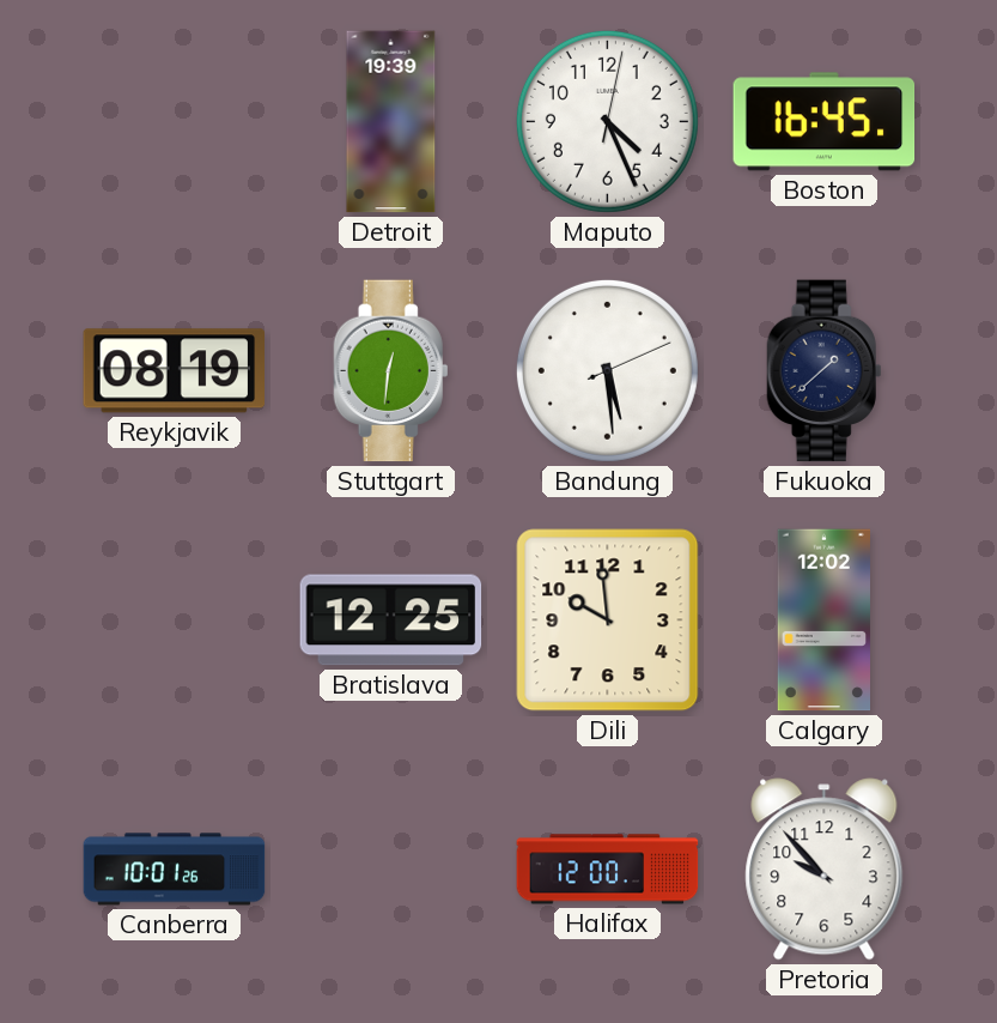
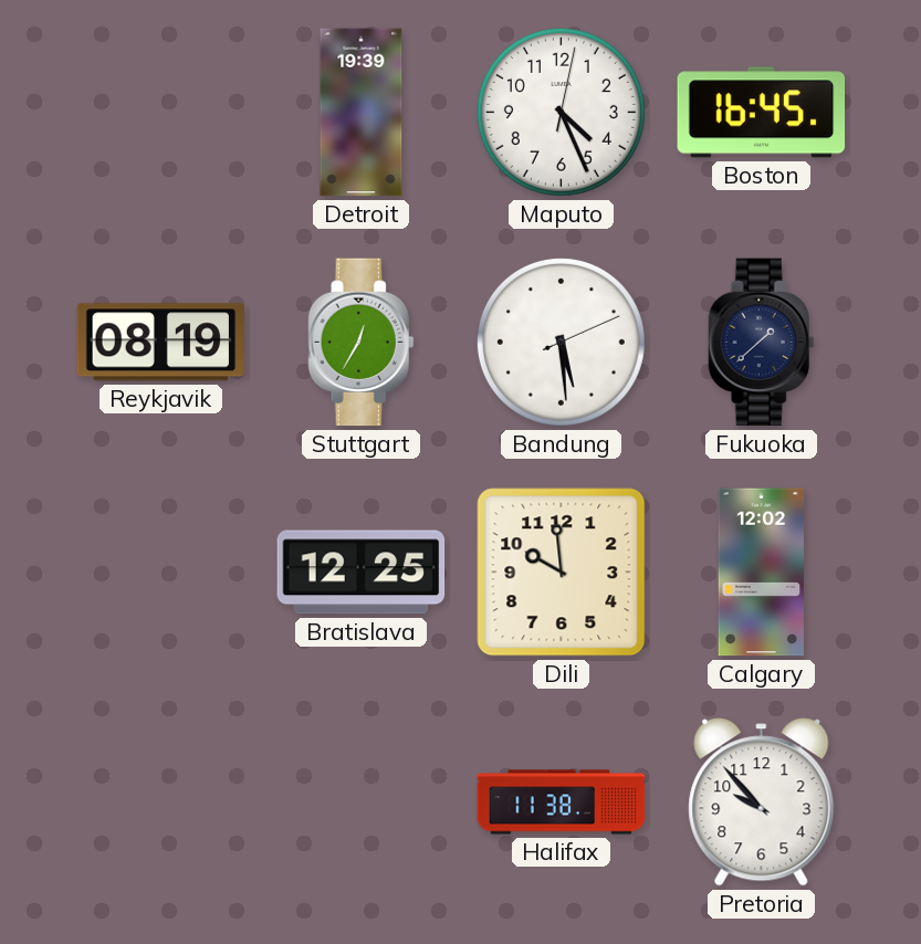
Stuttgart: 12:31 -> 12:35
Canberra: 10:01 -> none
Halifax: 12:00 -> 11:38
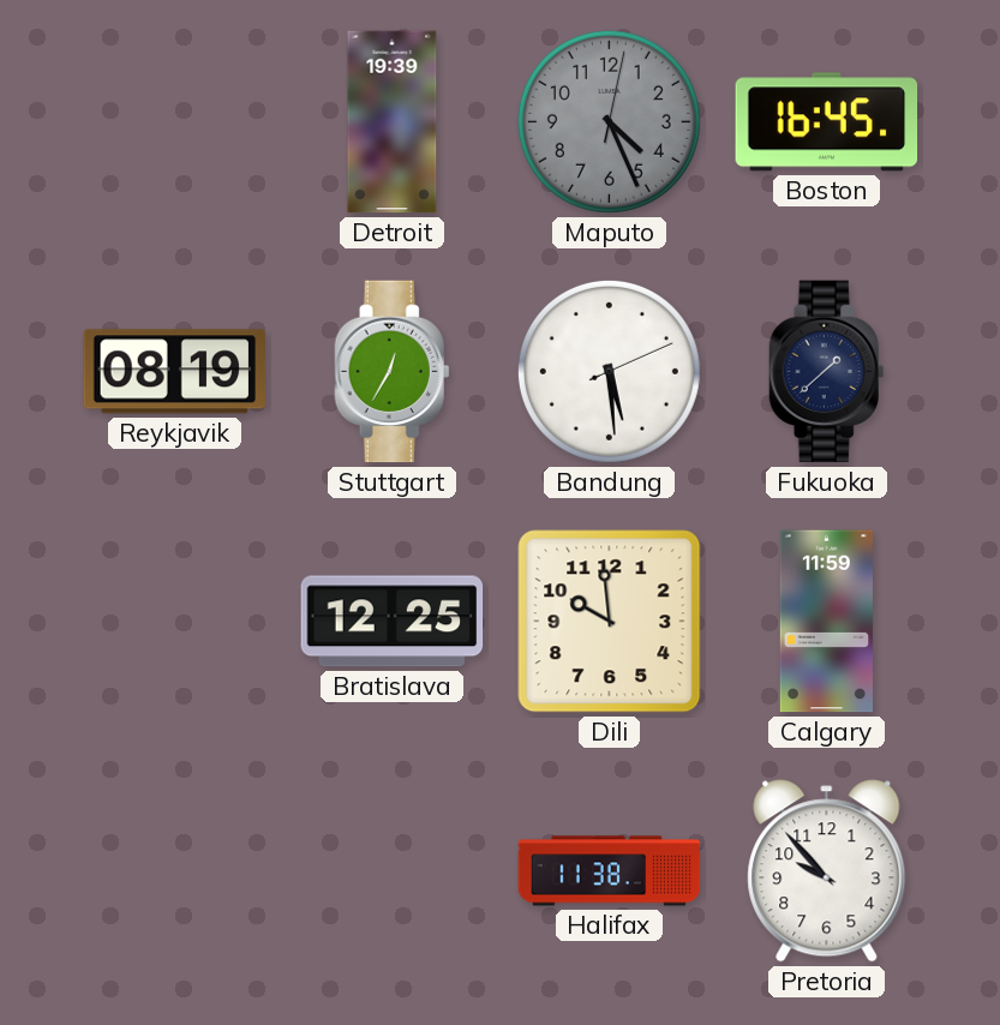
Maputo dial: white -> grey
Calgary: 12:02 -> 11:59
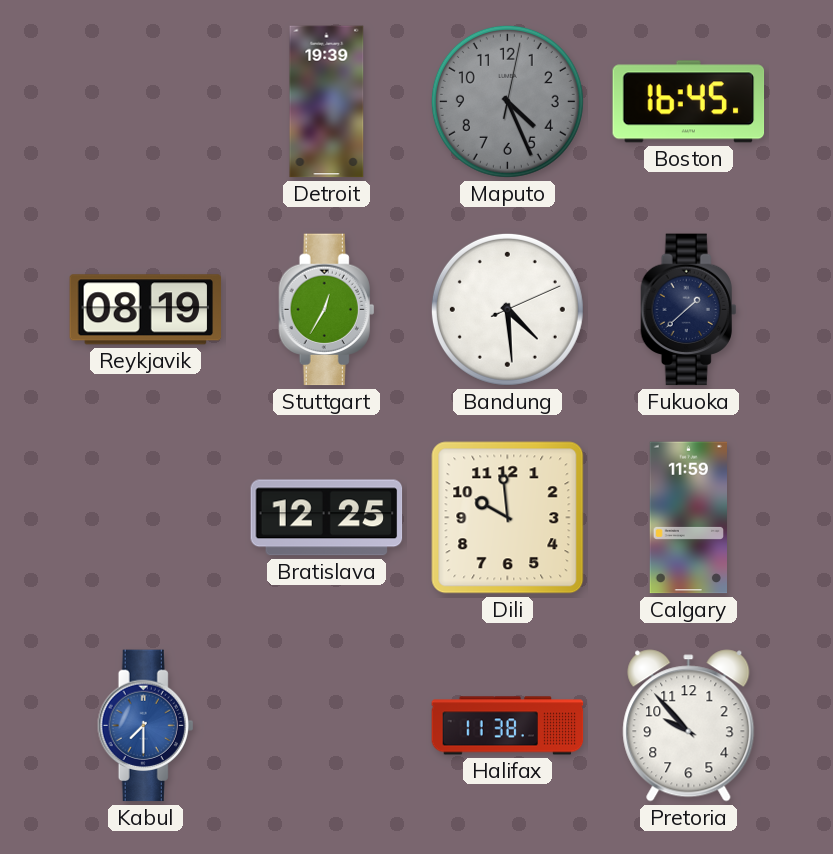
Bandung: 5:29 -> 4:29
Kabul: none -> 7:30
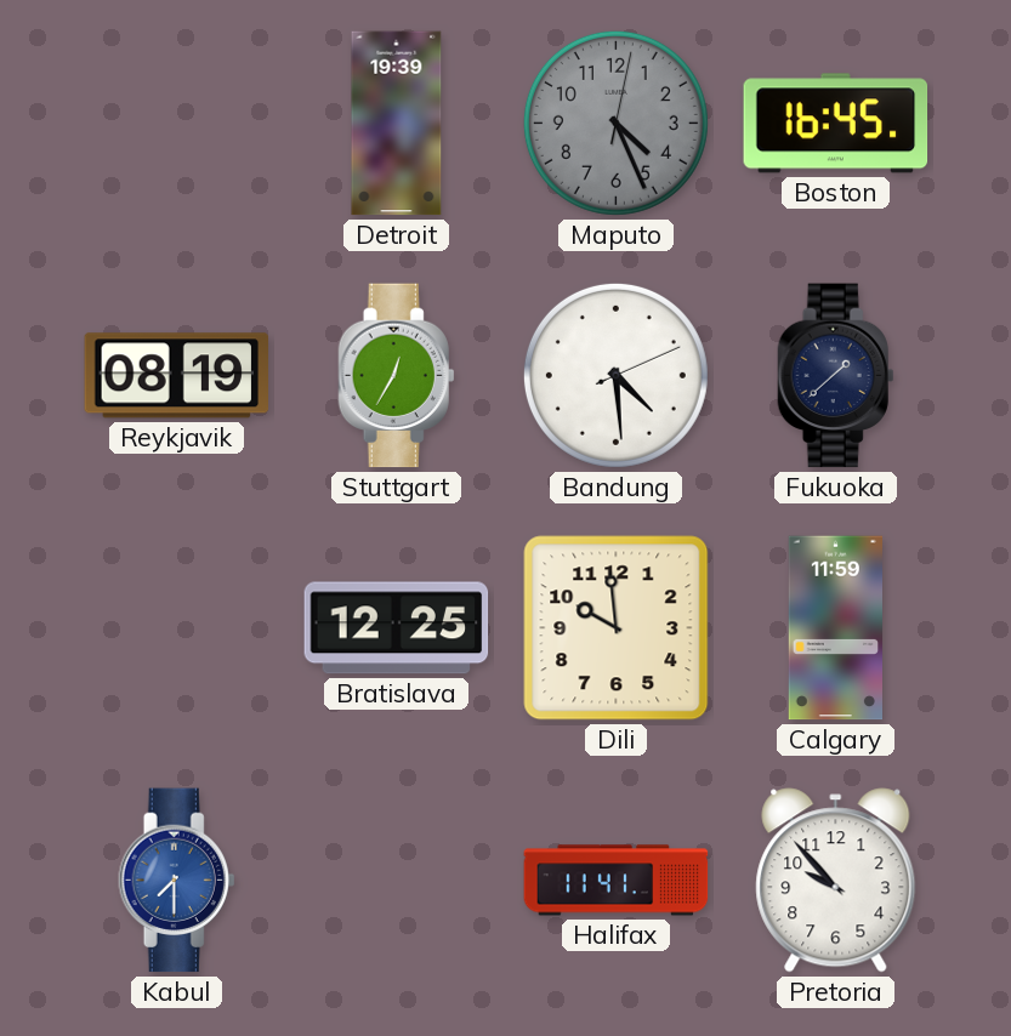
Halifax: 11:38 -> 11:41
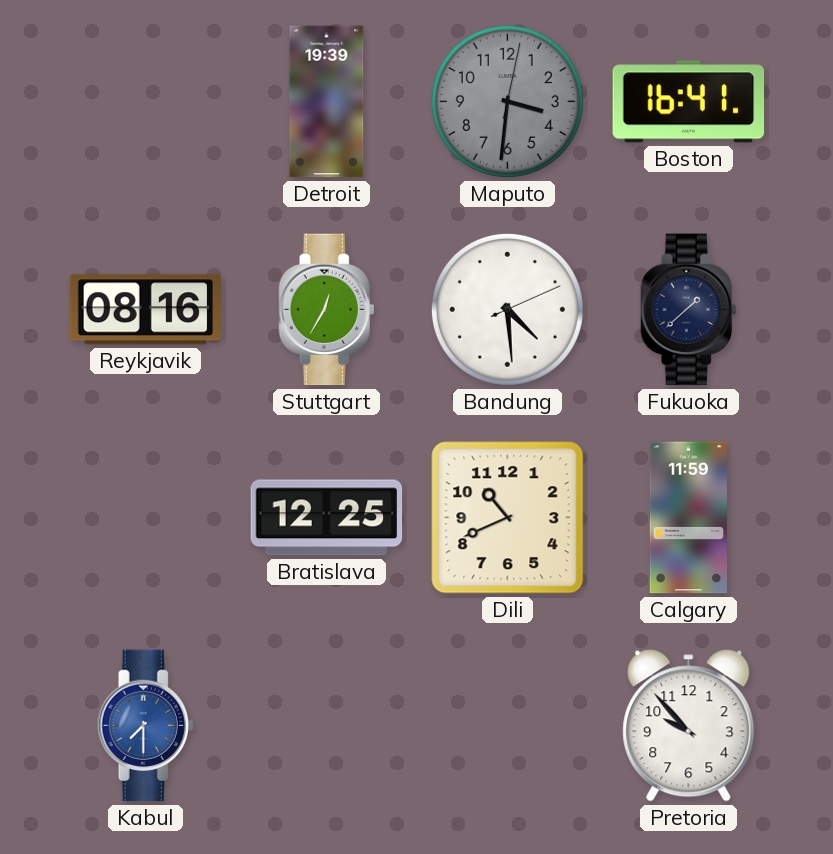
Maputo: 4:26 -> 3:31
Boston: 16:45 -> 16:41
Reykjavik: 08:19 -> 08:16
Dili: 9:59 -> 10:41
Halifax: 11:41 -> none
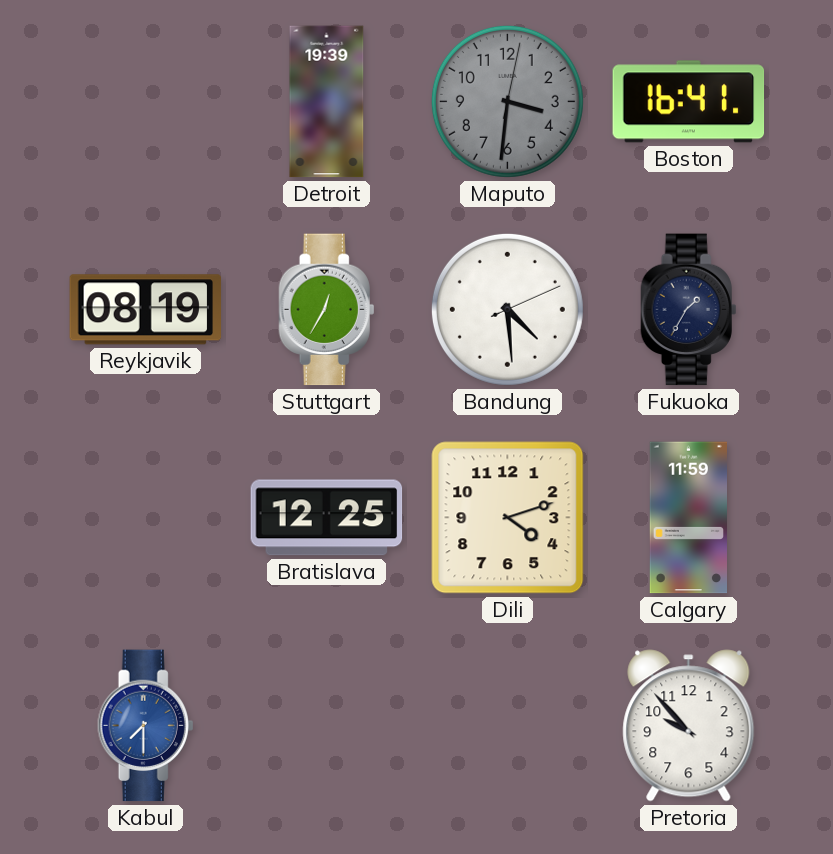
Reykjavik: 08:16 -> 08:19
Fukuoka: 1:38 -> 1:35
Dili: 10:41 -> 4:12
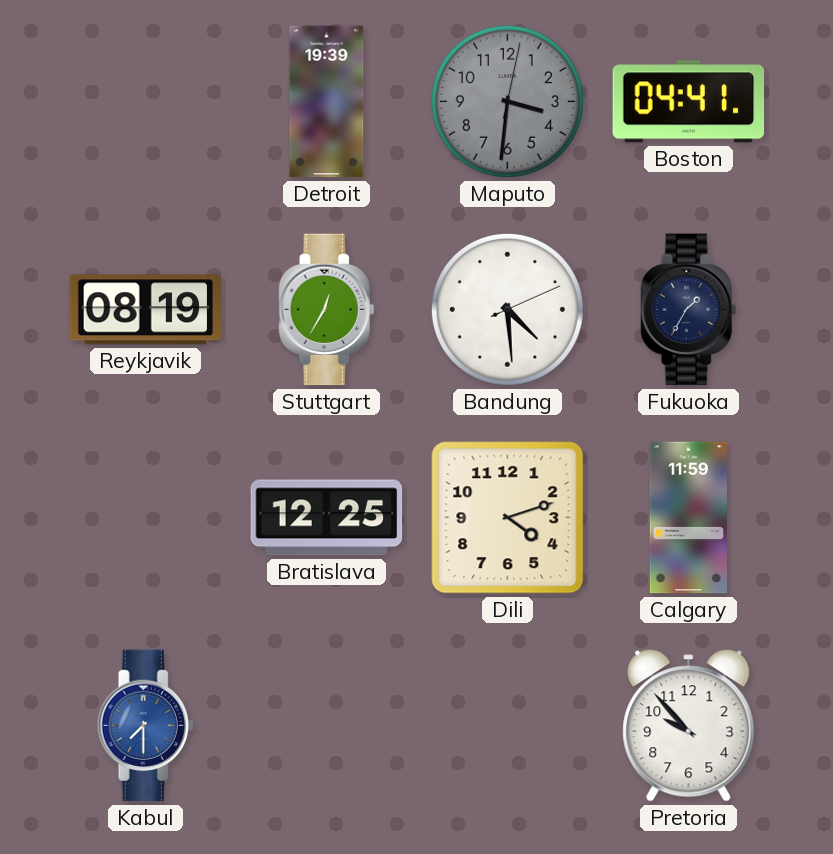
Boston: 16:41 -> 04:41
